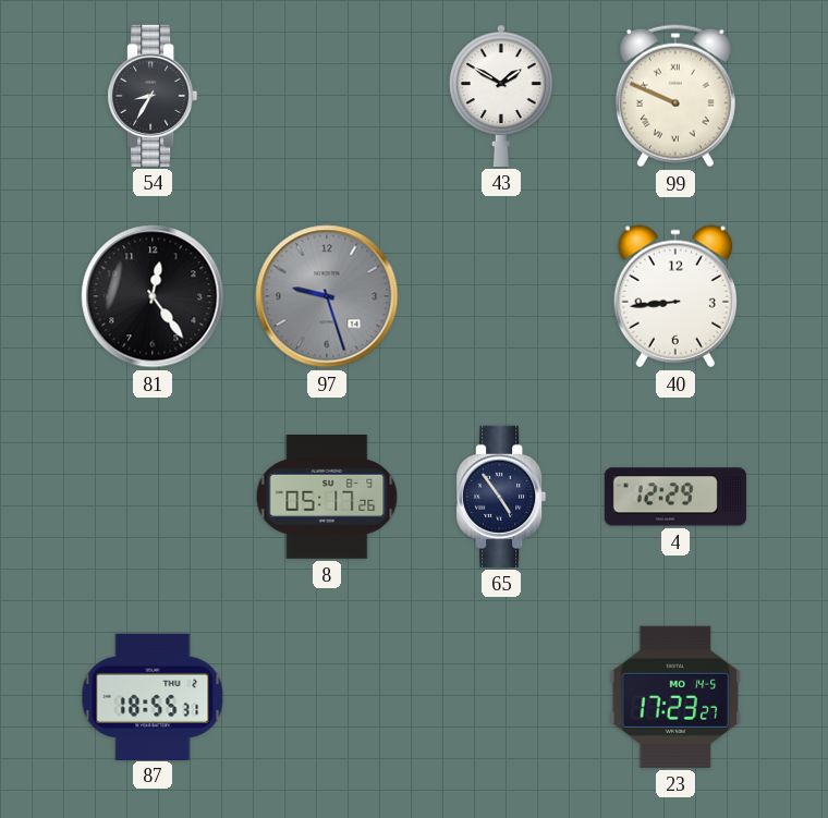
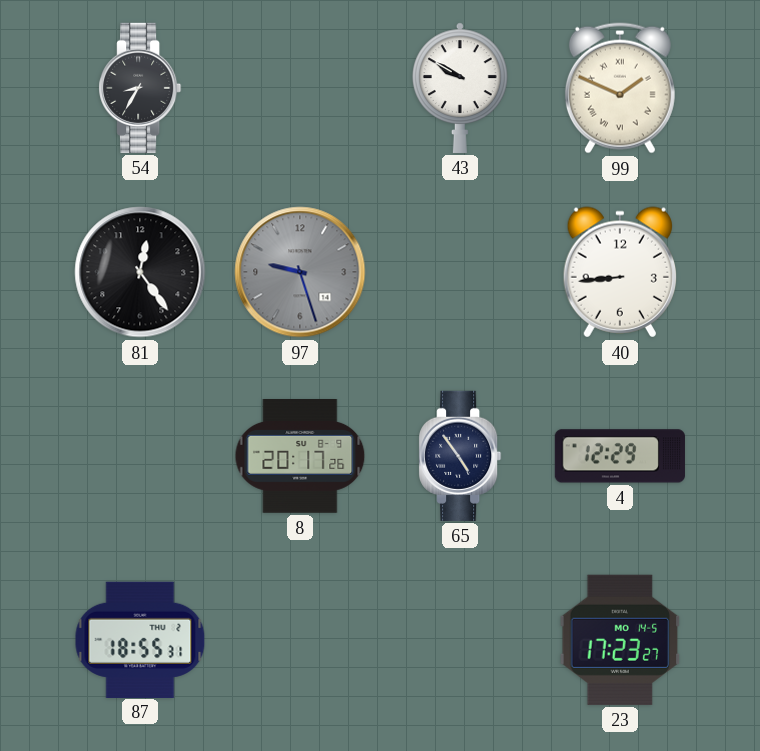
43: 1:50 -> 9:50
99: 9:49 -> 1:49
8: 05:17 -> 20:17
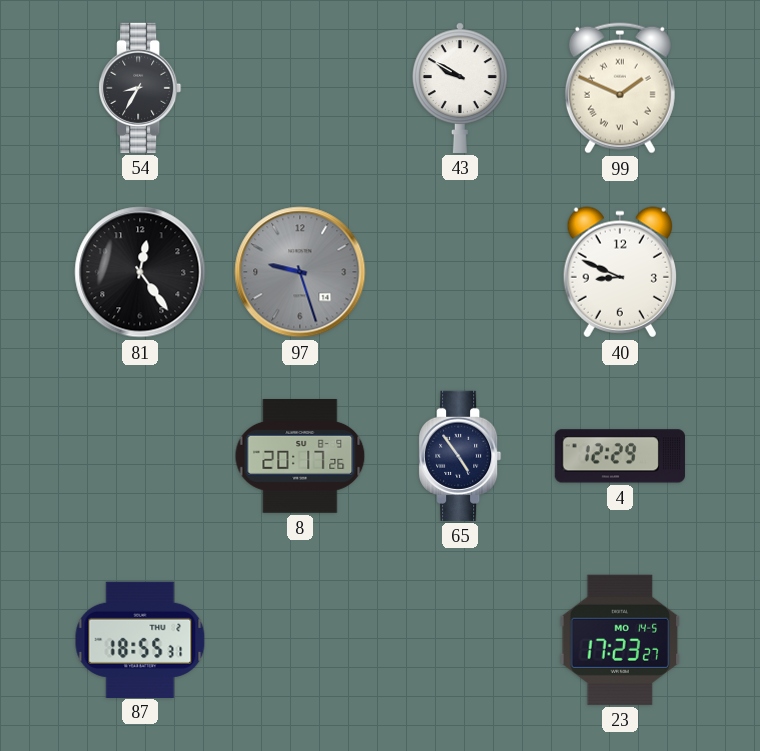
40: 8:44 -> 8:49
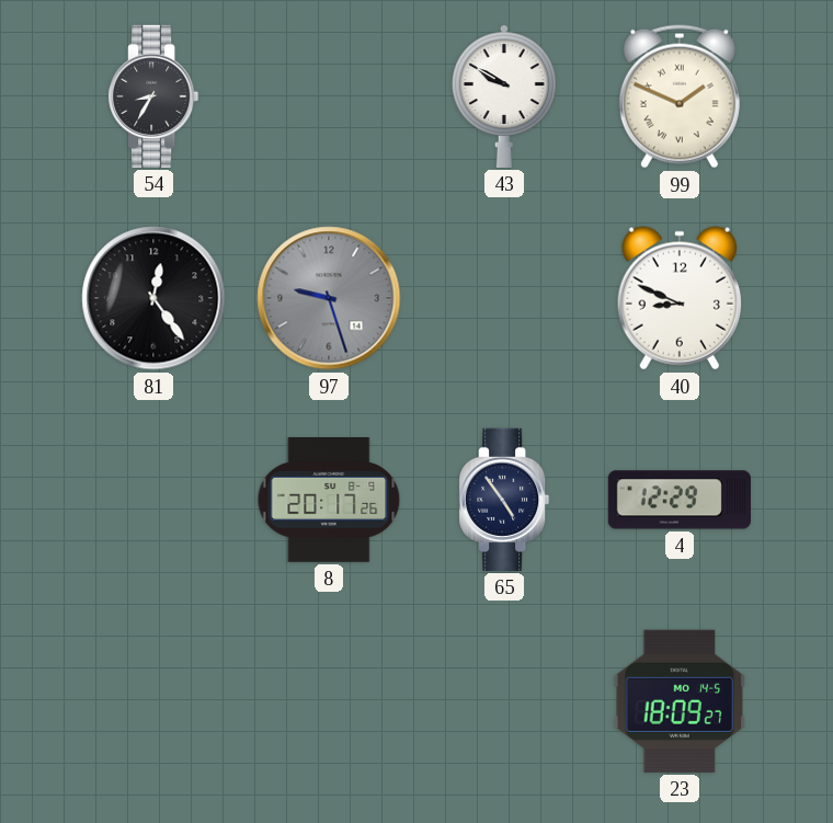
87: 18:55 -> none
23: 17:23 -> 18:09
